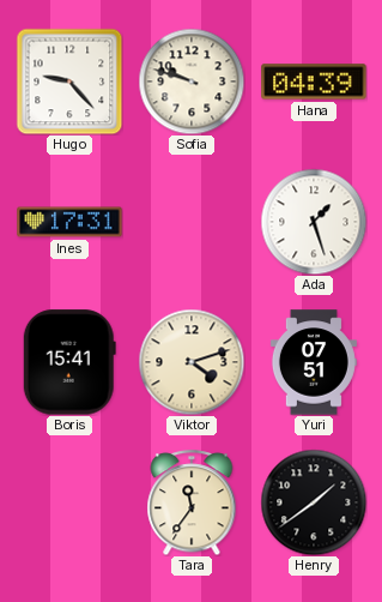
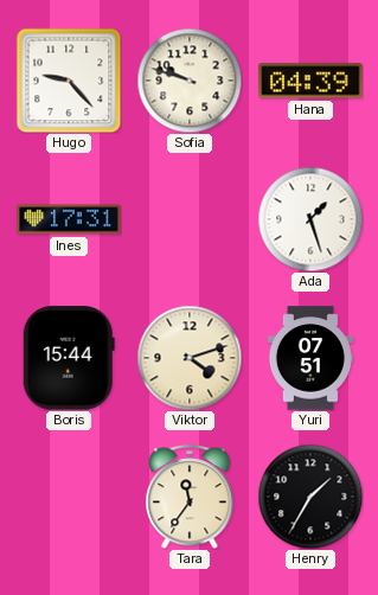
Boris: 15:41 -> 15:44
Henry: 1:39 -> 1:35
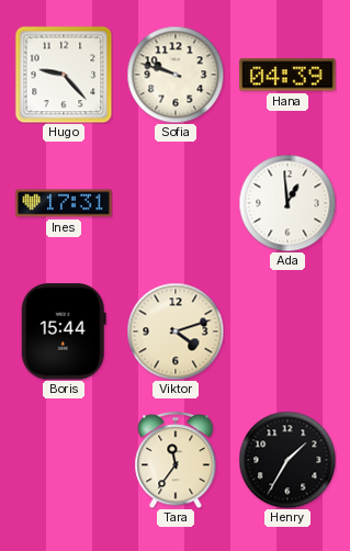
Ada: 1:27 -> 12:59
Yuri: 07:51 -> none
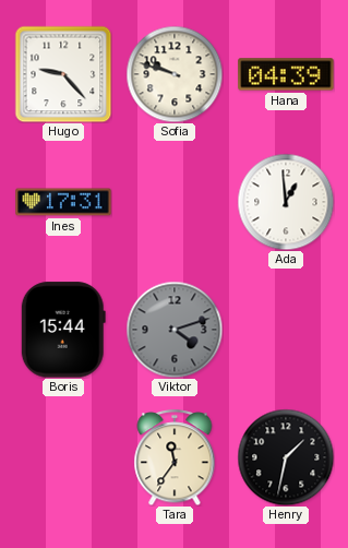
Viktor dial: cream -> grey
Henry: 1:35 -> 1:32
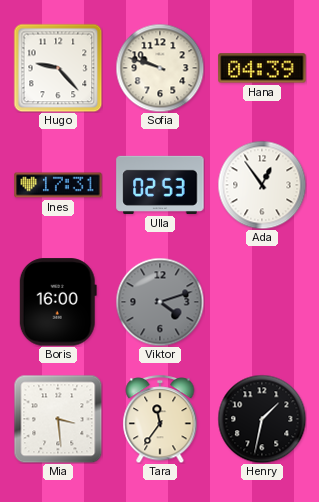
Ulla: none -> 02:53
Ada: 12:59 -> 12:54
Boris: 15:44 -> 16:00
Mia: none -> 3:29
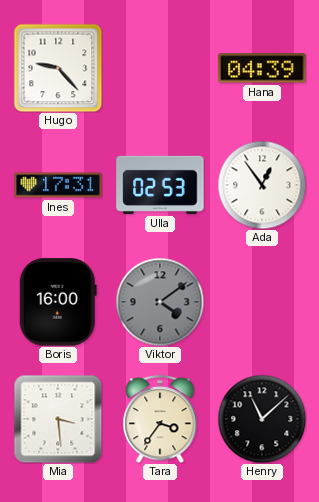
Sofia: 9:48 -> none
Viktor: 4:12 -> 4:09
Tara: 11:36 -> 3:36
Henry: 1:32 -> 11:08
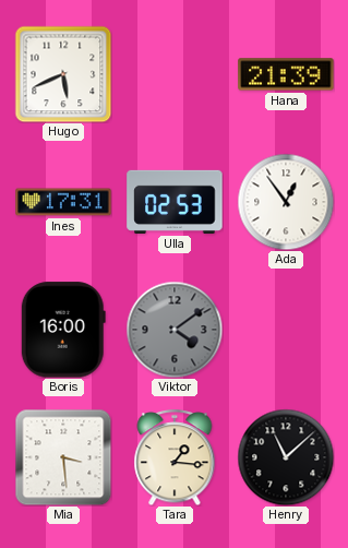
Hugo: 9:23 -> 5:41
Hana: 04:39 -> 21:39
Tara: 3:36 -> 1:16
